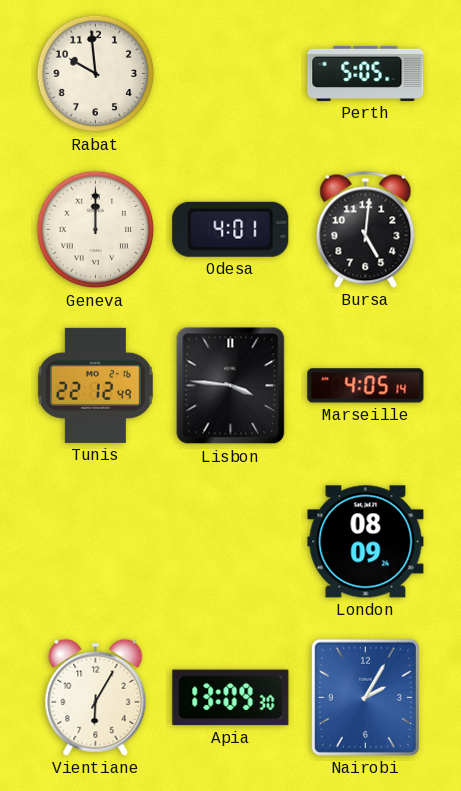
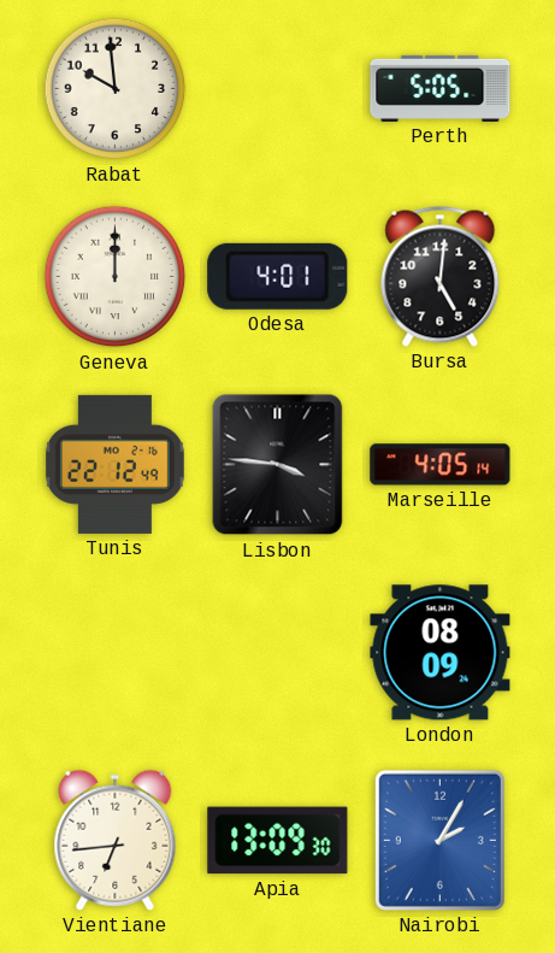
Vientiane: 6:05 -> 6:44
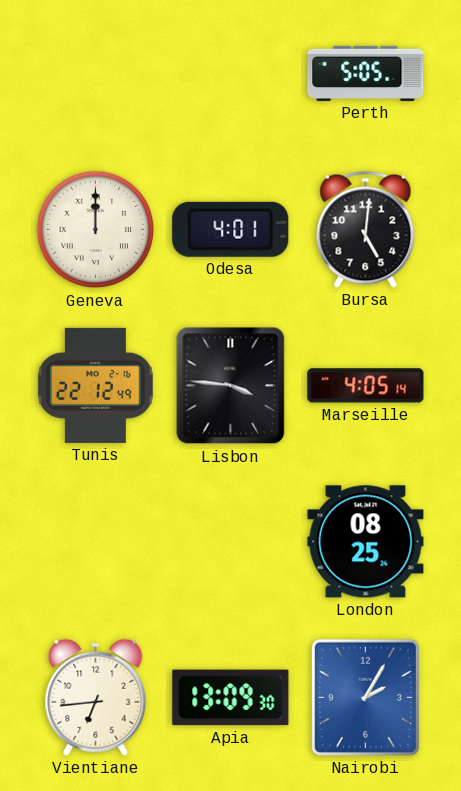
Rabat: 9:59 -> none
London: 08:09 -> 08:25
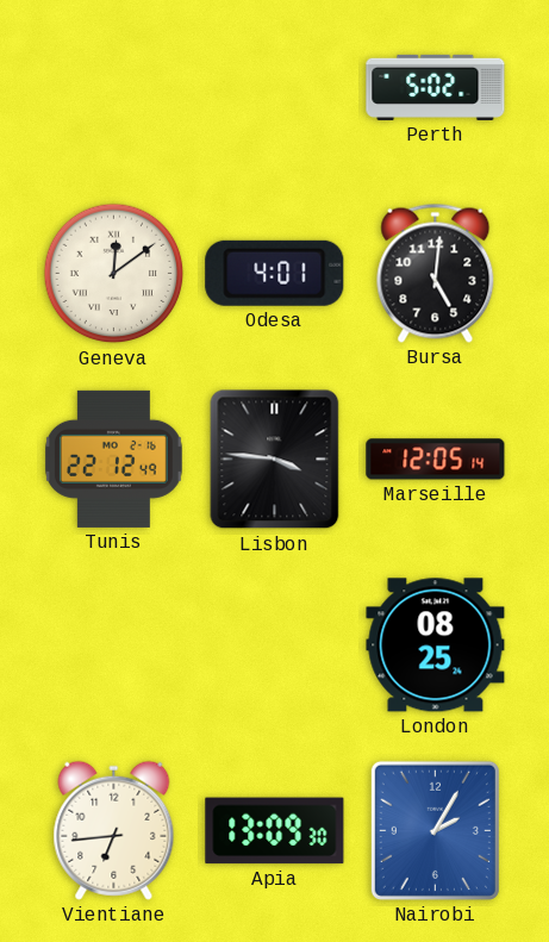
Perth: 5:05 -> 5:02
Geneva: 12:00 -> 12:09
Marseille: 4:05 -> 12:05
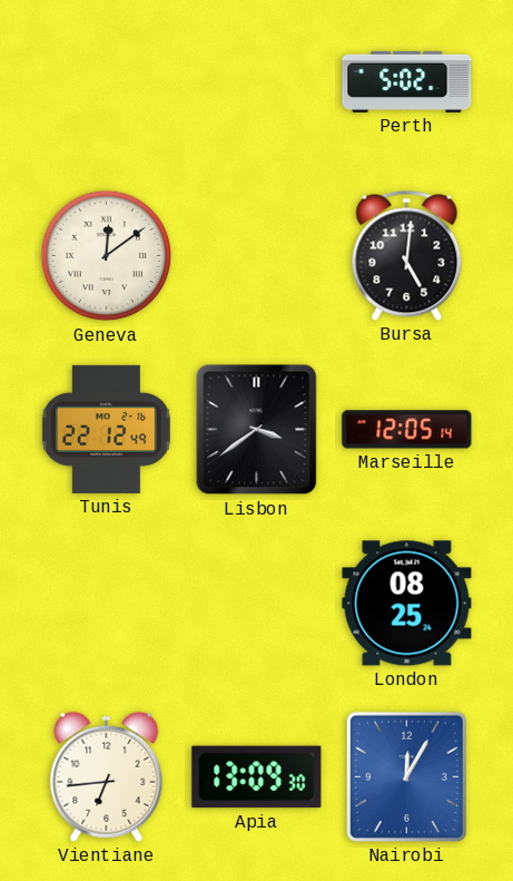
Odesa: 4:01 -> none
Lisbon: 3:46 -> 3:39
Nairobi: 2:05 -> 12:05
